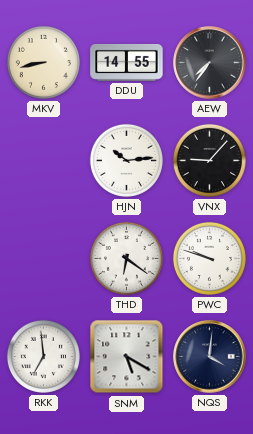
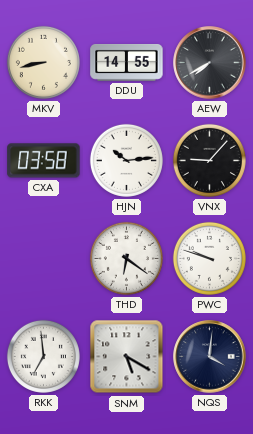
AEW: 7:36 -> 7:40
CXA: none -> 03:58
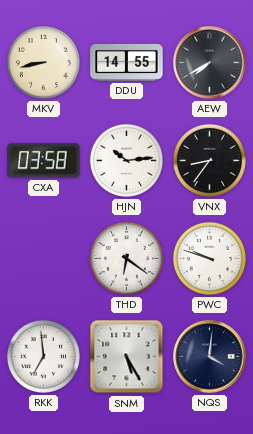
VNX: 9:07 -> 8:36
SNM: 5:20 -> 5:25
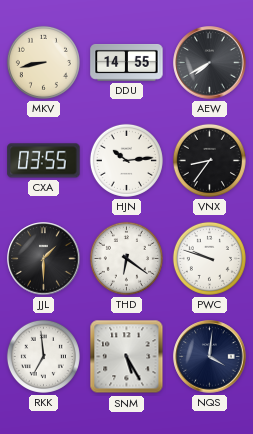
CXA: 03:58 -> 03:55
JJL: none -> 1:30
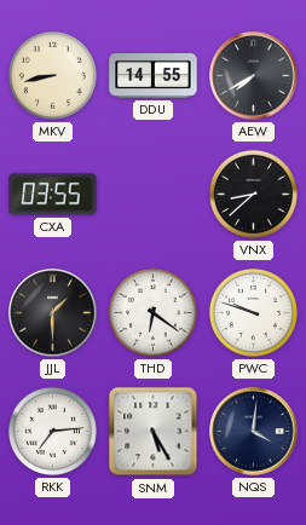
HJN: 10:14 -> none
VNX: 8:36 -> 8:38
RKK: 6:59 -> 7:14
